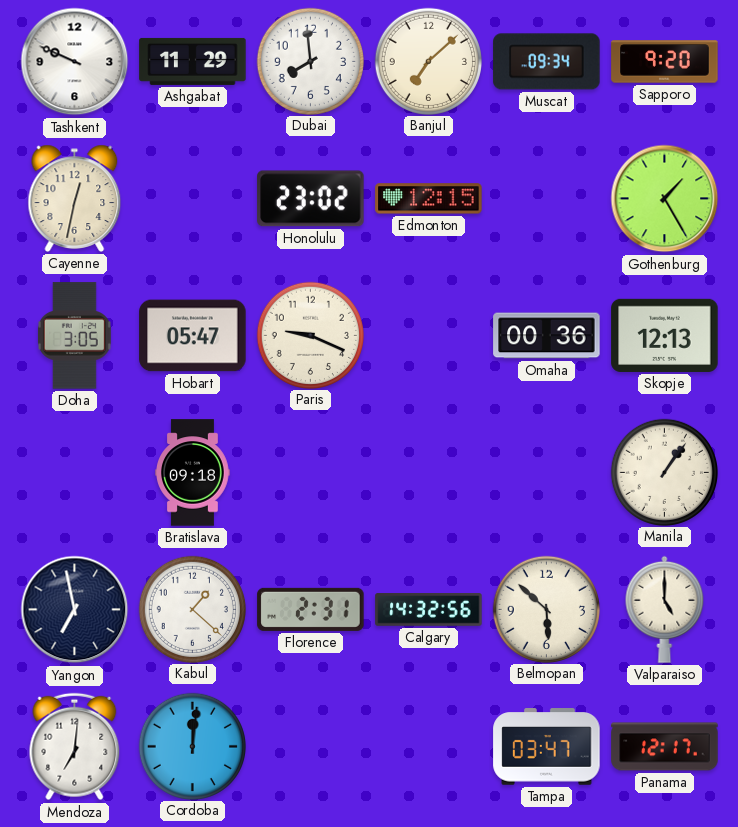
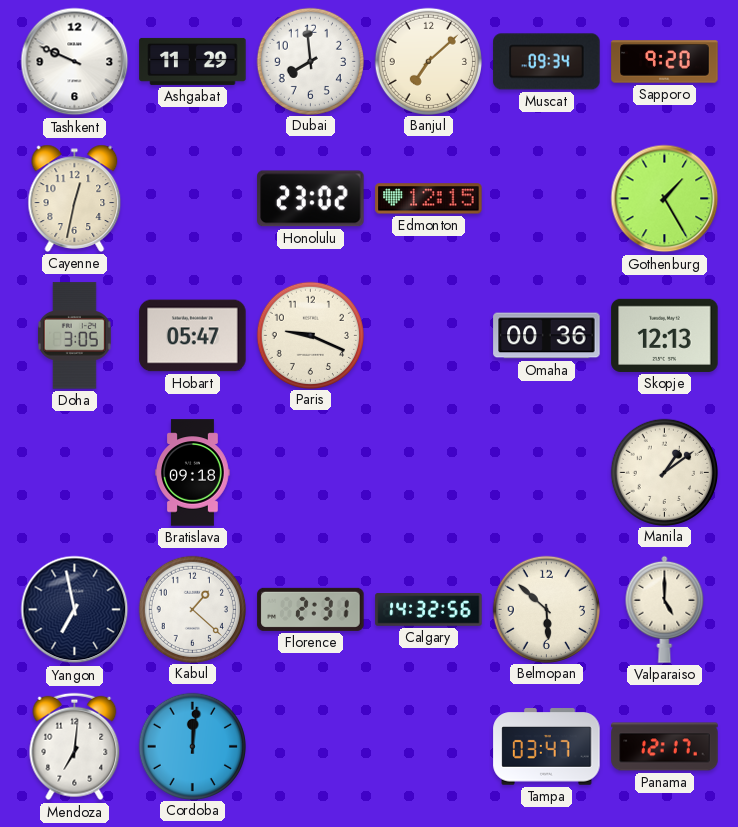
Manila: 1:06 -> 1:09
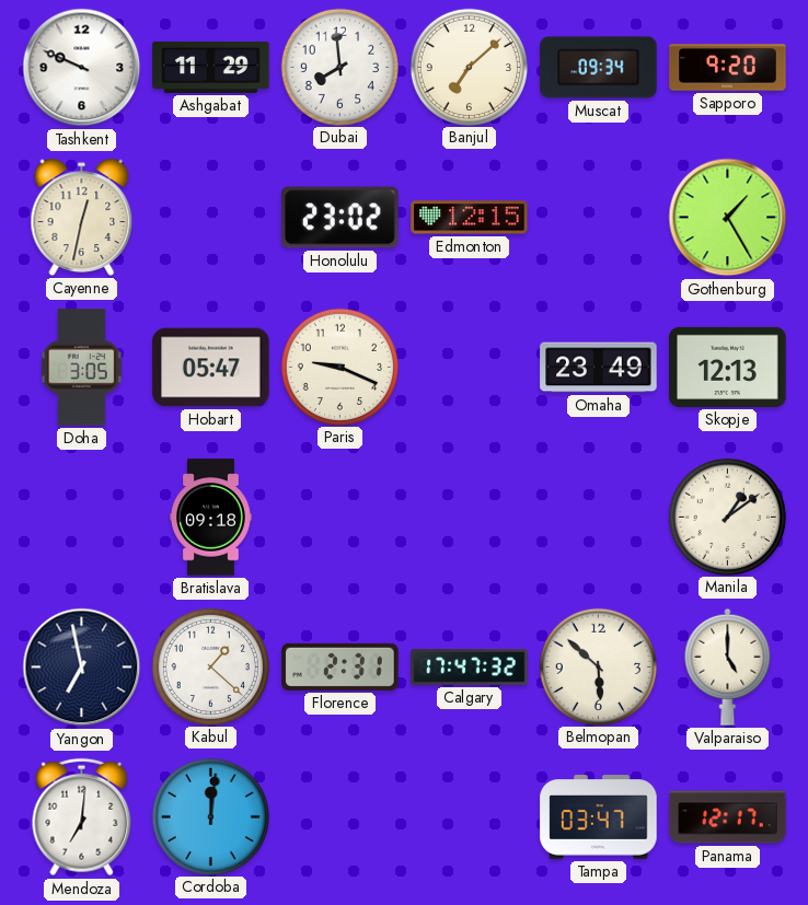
Omaha: 00:36 -> 23:49
Calgary: 14:32 -> 17:47
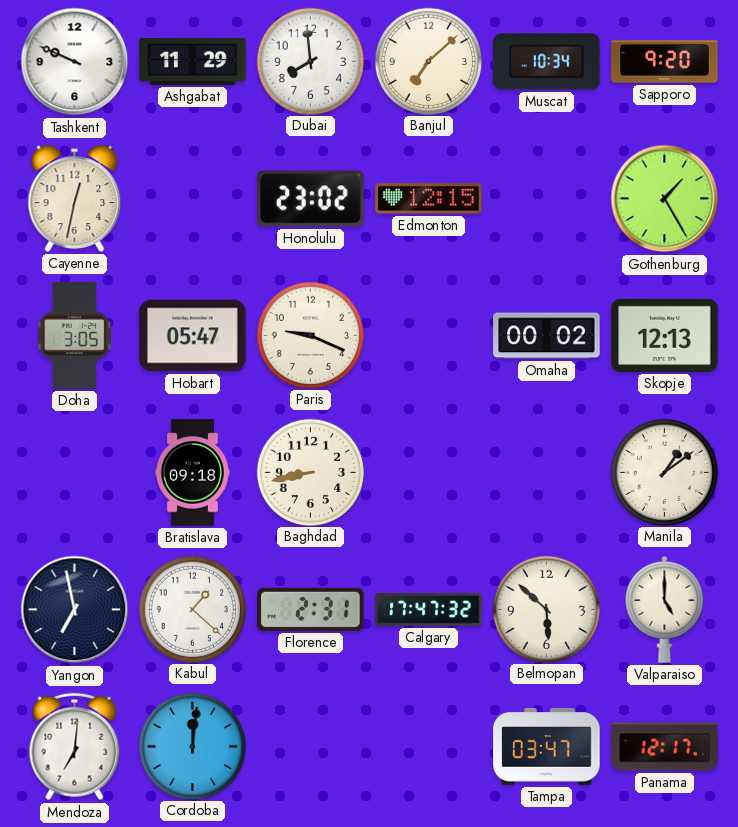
Muscat: 09:34 -> 10:34
Omaha: 23:49 -> 00:02
Baghdad: none -> 8:43
